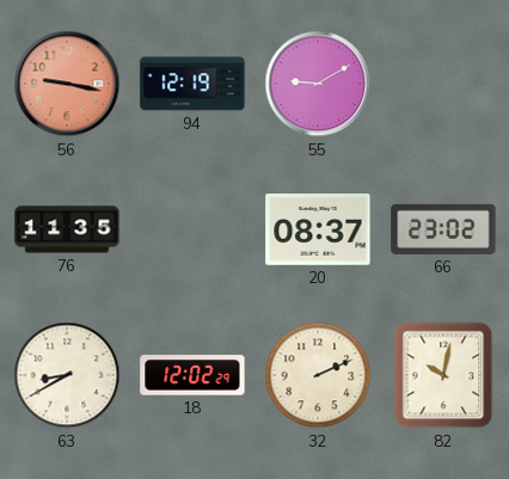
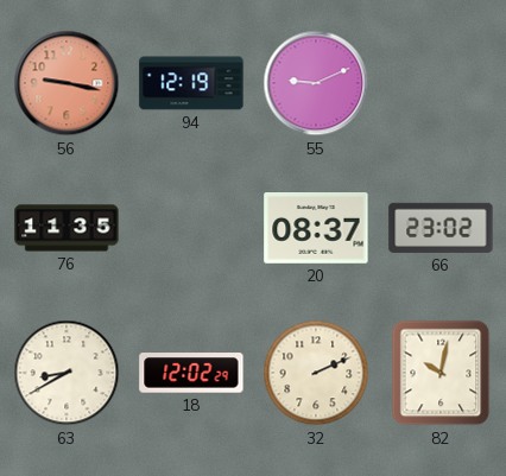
55: 9:10 -> 9:11
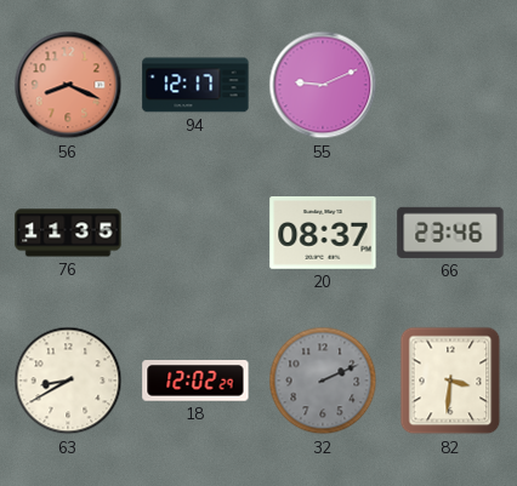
56: 9:17 -> 8:19
94: 12:19 -> 12:17
66: 23:02 -> 23:46
32 dial: cream -> grey
82: 10:02 -> 3:31
